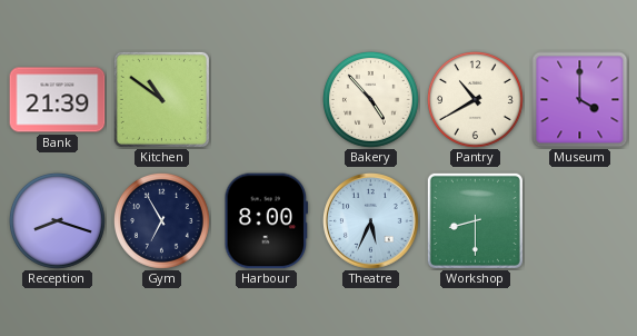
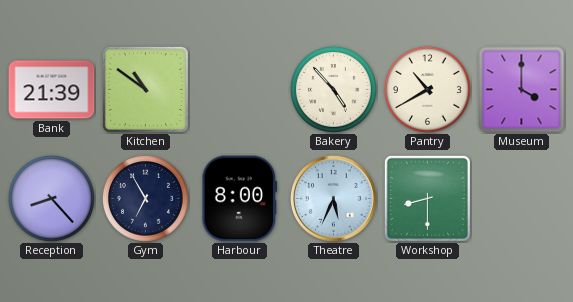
Reception: 8:18 -> 8:23
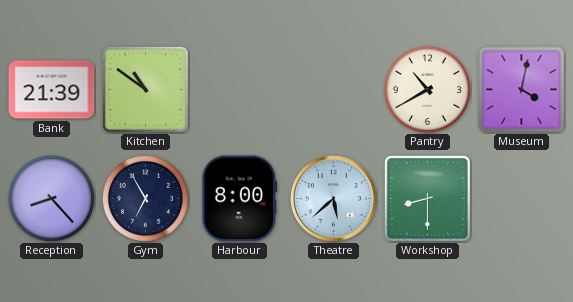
Bakery: 4:53 -> none
Museum: 4:00 -> 4:02
Theatre: 5:34 -> 5:38
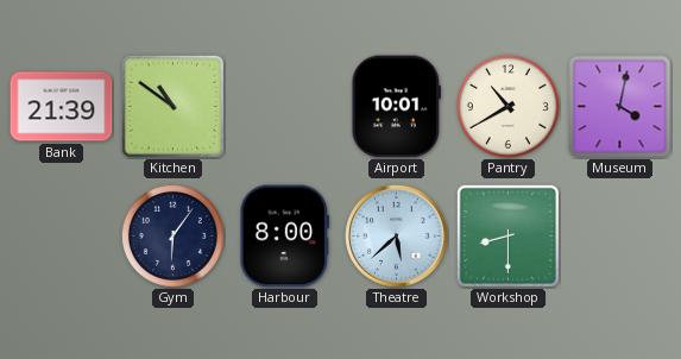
Airport: none -> 10:01
Reception: 8:23 -> none
Gym: 6:55 -> 6:06
